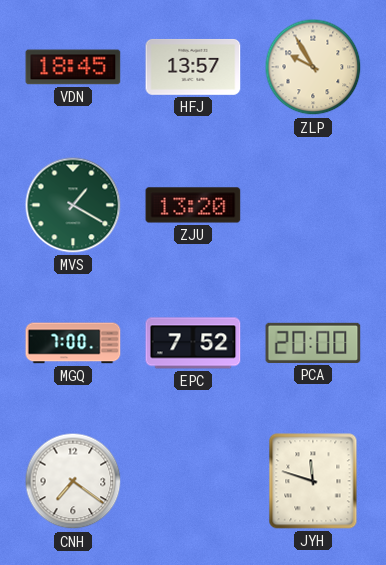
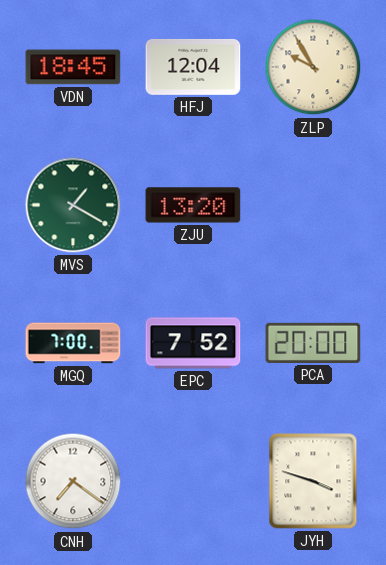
HFJ: 13:57 -> 12:04
JYH: 11:48 -> 3:48
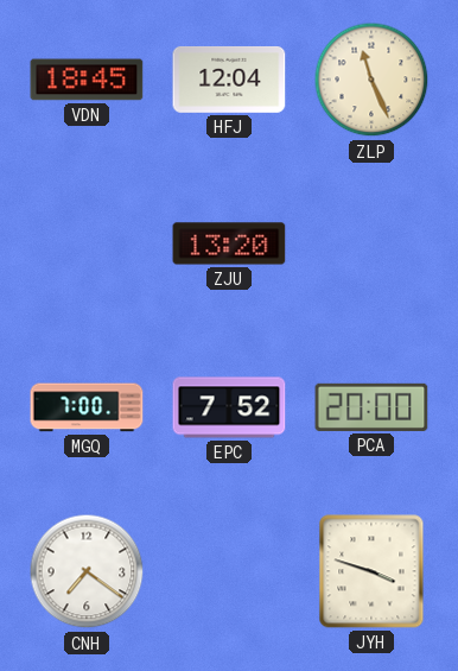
ZLP: 9:55 -> 11:26
MVS: 1:20 -> none
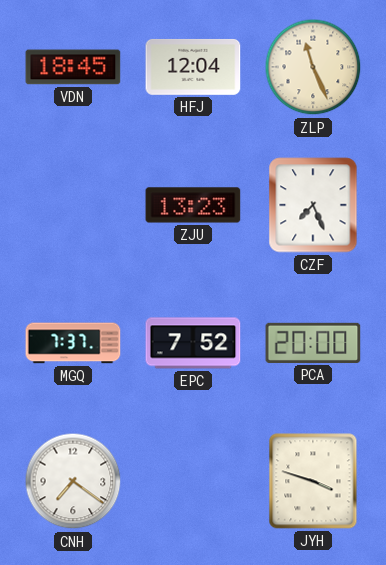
ZJU: 13:20 -> 13:23
CZF: none -> 7:26
MGQ: 7:00 -> 7:37
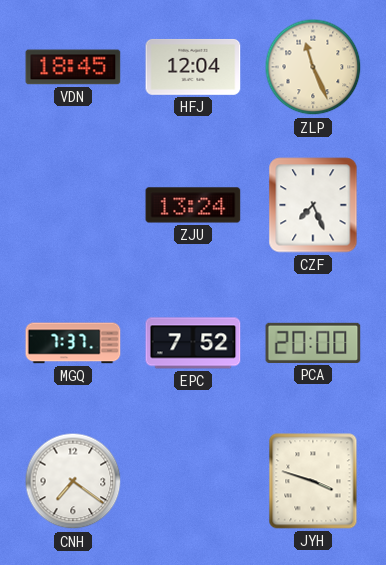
ZJU: 13:23 -> 13:24
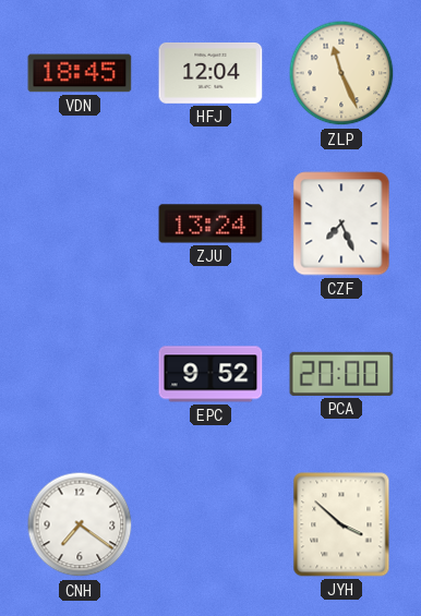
MGQ: 7:37 -> none
EPC: 7:52 -> 9:52
JYH: 3:48 -> 3:52
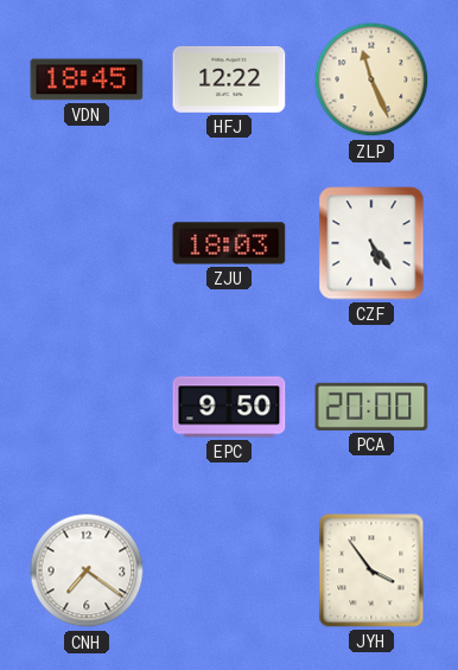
HFJ: 12:04 -> 12:22
ZJU: 13:24 -> 18:03
CZF: 7:26 -> 5:24
EPC: 9:52 -> 9:50
JYH: 3:52 -> 3:54
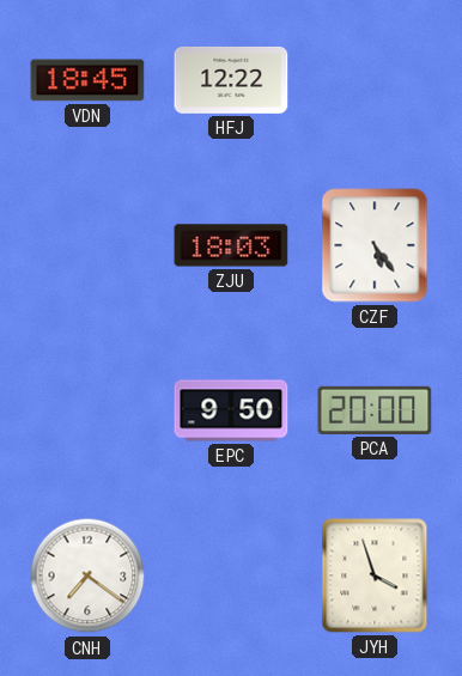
ZLP: 11:26 -> none
JYH: 3:54 -> 3:57
